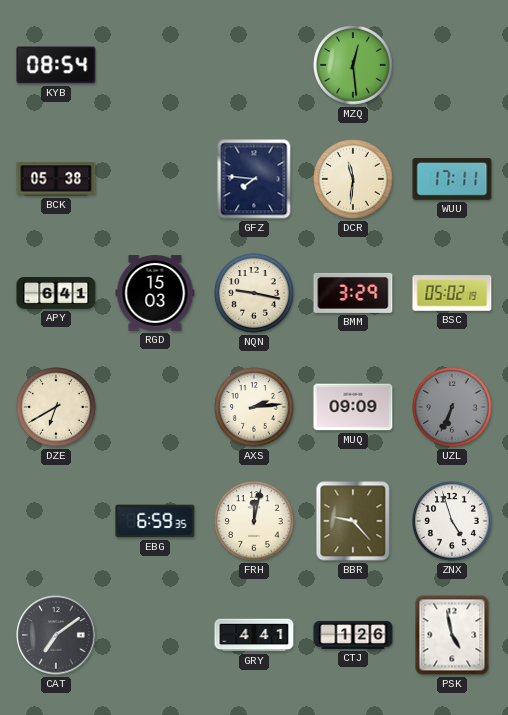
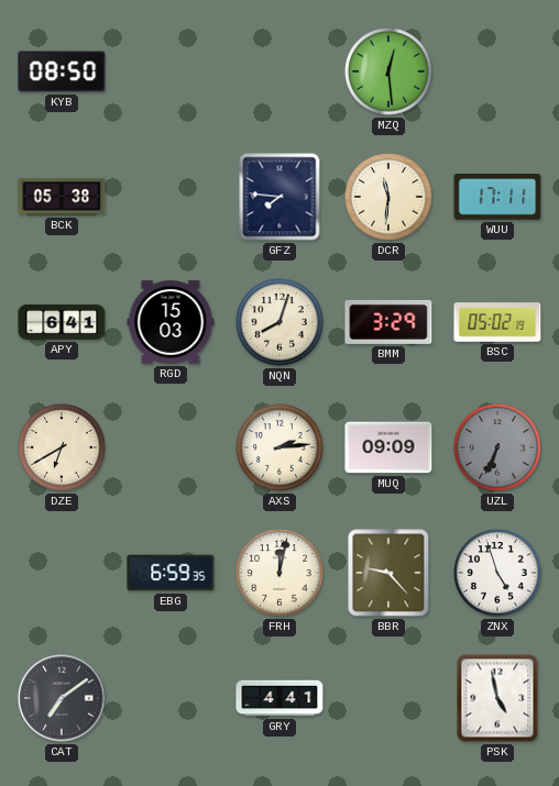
KYB: 08:54 -> 08:50
NQN: 9:17 -> 8:03
CTJ: 1:26 -> none
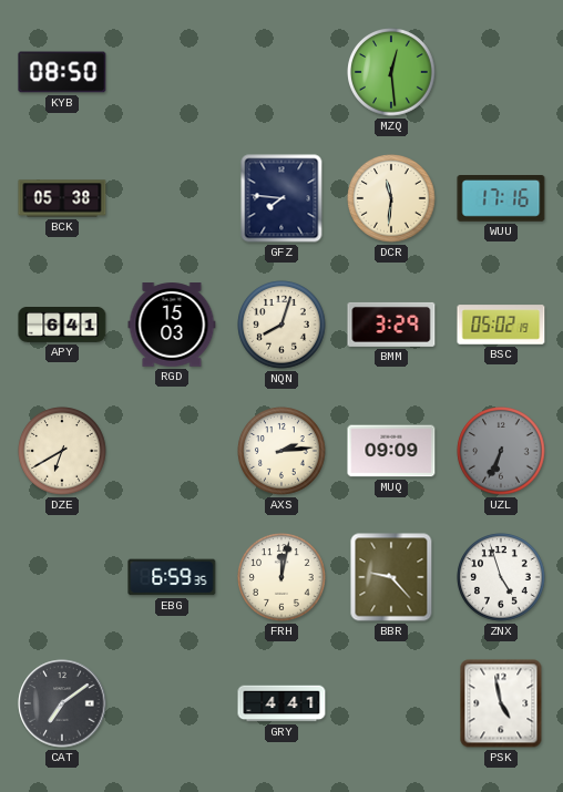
WUU: 17:11 -> 17:16
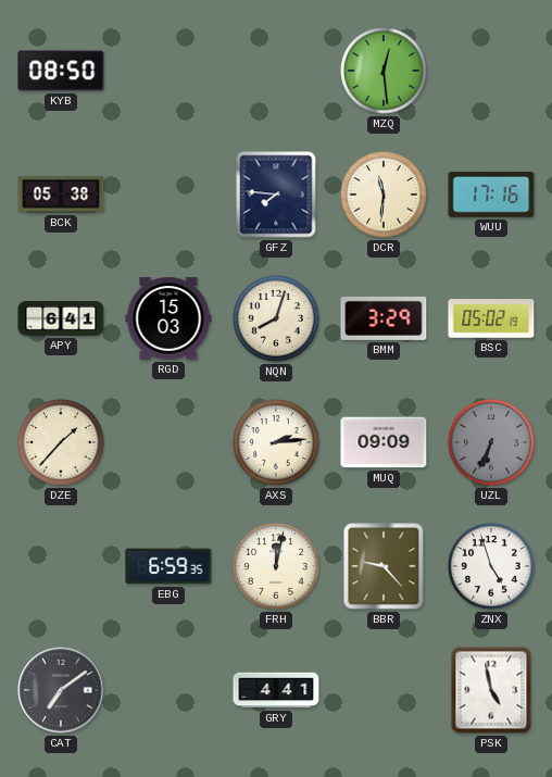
DZE: 6:40 -> 1:37
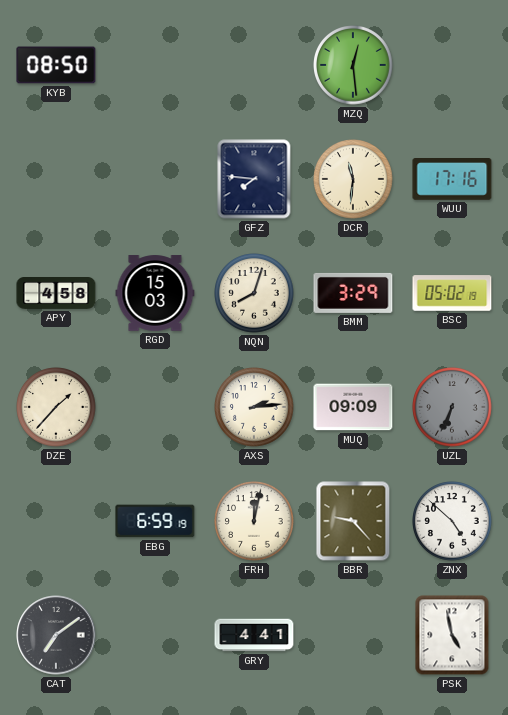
BCK: 05:38 -> none
APY: 6:41 -> 4:58
EBG: 6:59:35 -> 6:59:19
ZNX: 4:57 -> 4:52
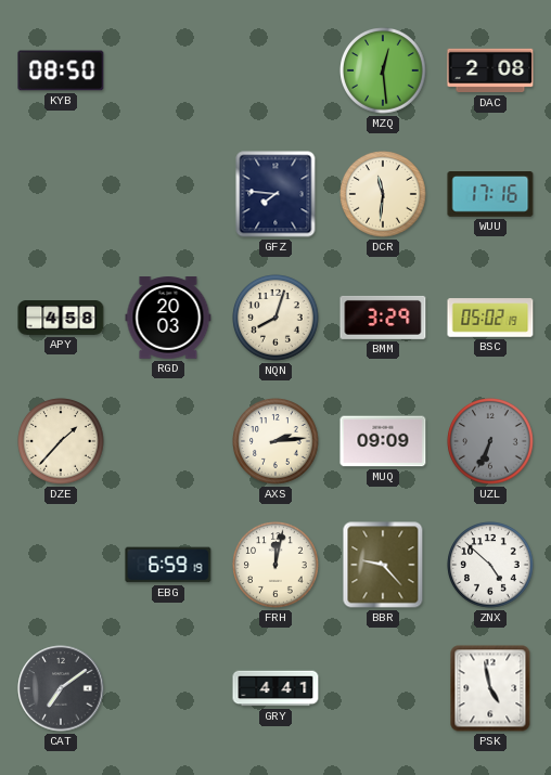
DAC: none -> 2:08
RGD: 15:03 -> 20:03
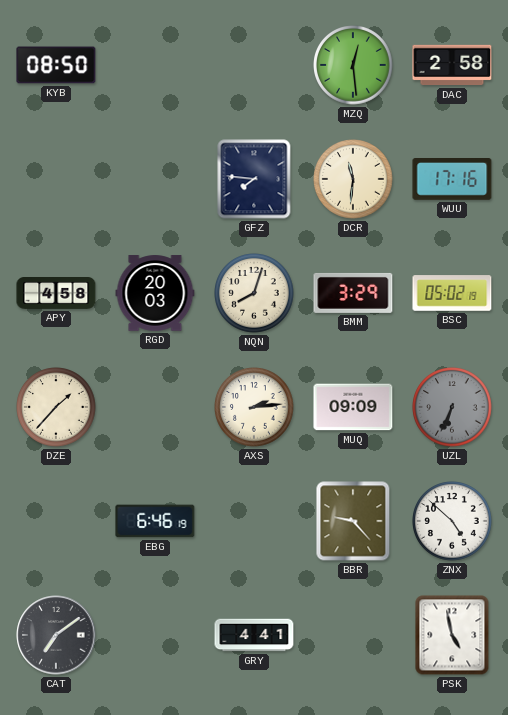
DAC: 2:08 -> 2:58
EBG: 6:59 -> 6:46
FRH: 12:02 -> none
